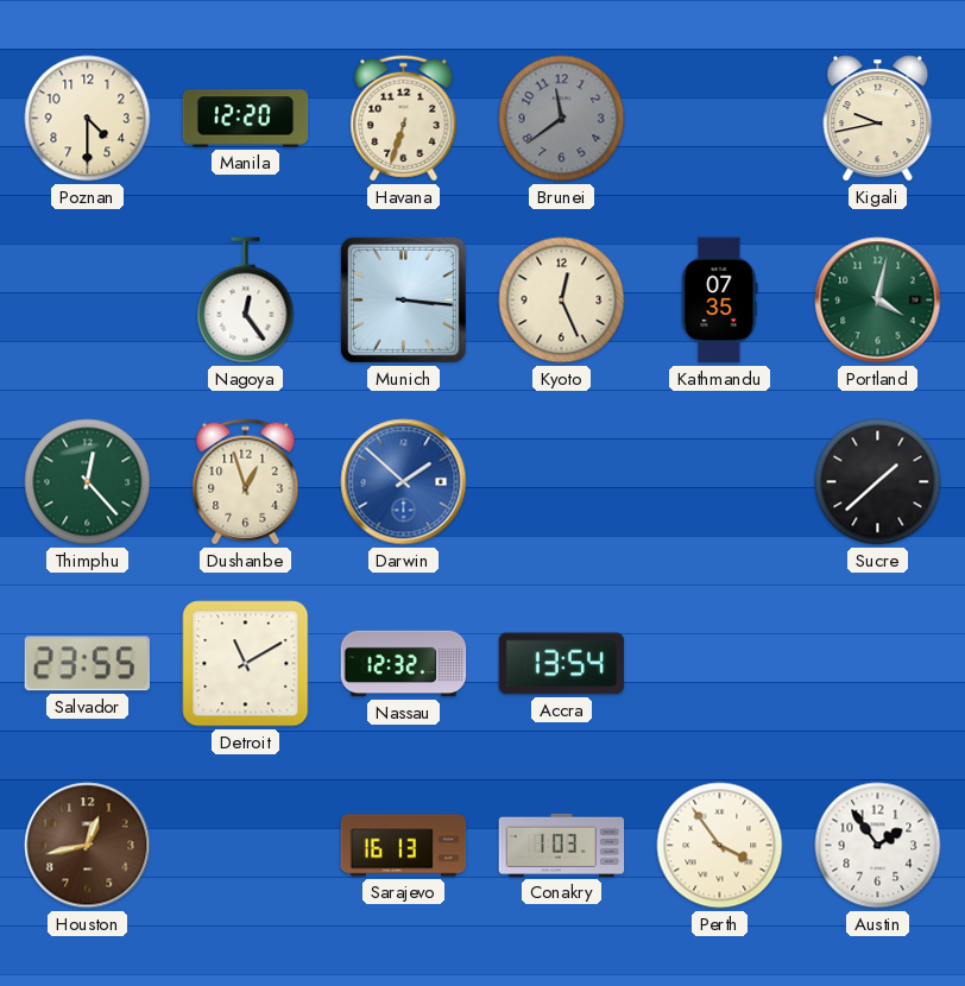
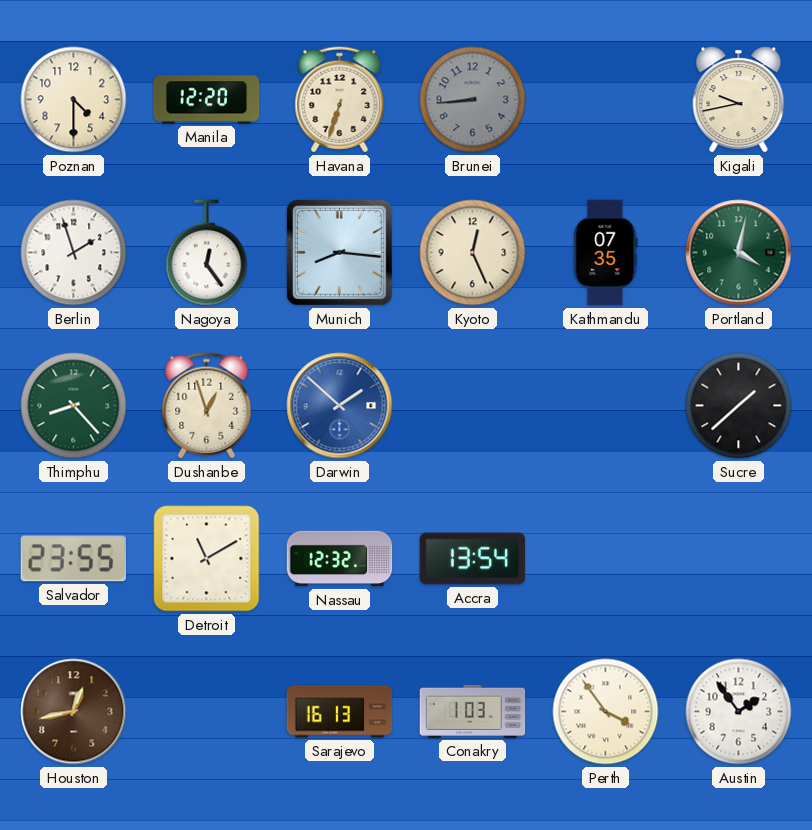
Brunei: 11:39 -> 8:44
Berlin: none -> 1:57
Munich: 3:16 -> 8:16
Thimphu: 12:23 -> 8:23
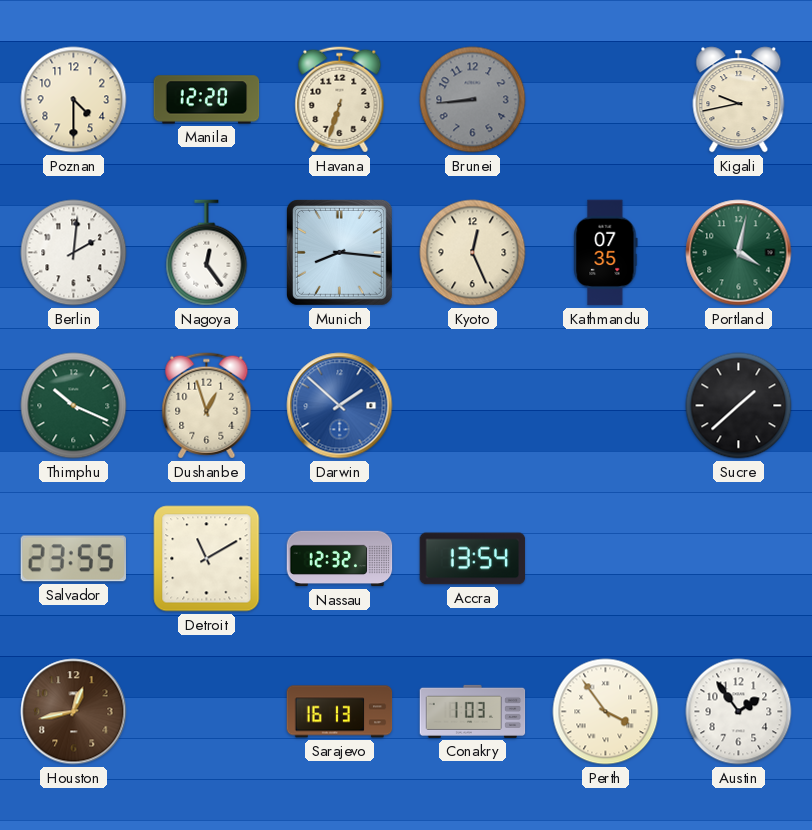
Berlin: 1:57 -> 2:01
Thimphu: 8:23 -> 10:19
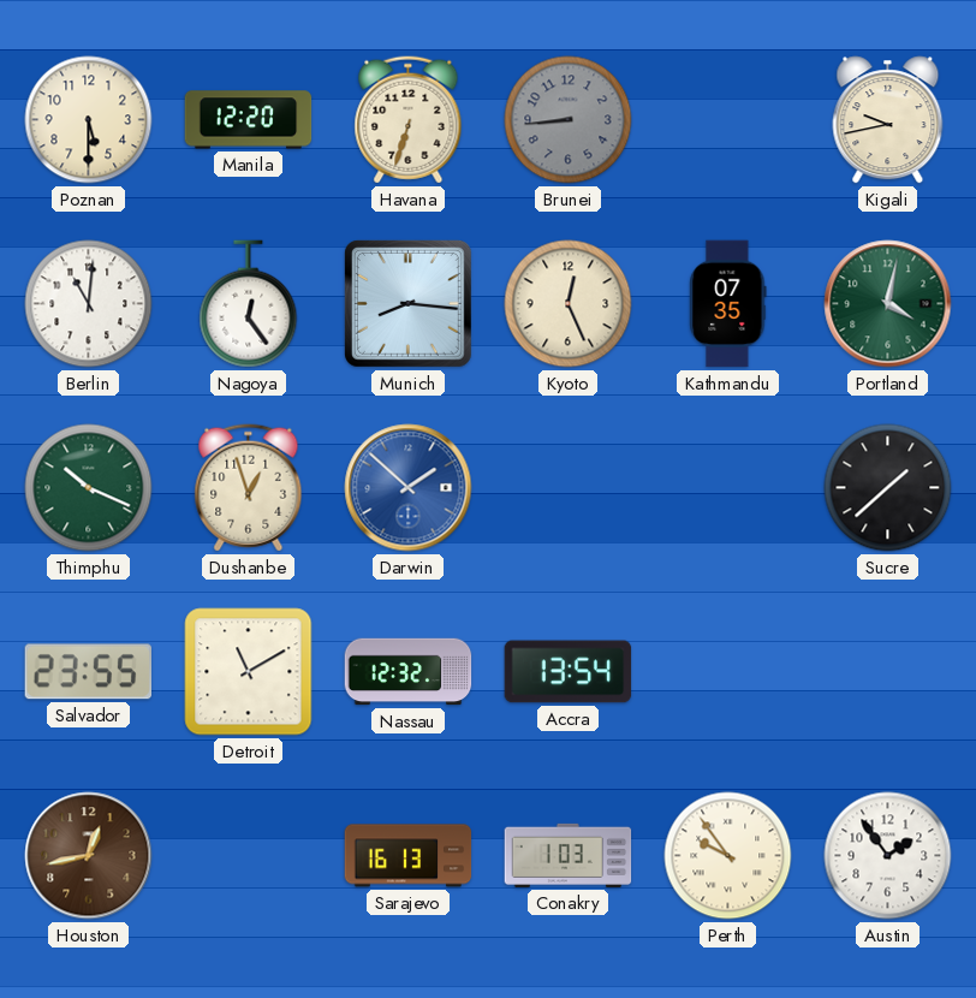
Poznan: 4:30 -> 5:30
Berlin: 2:01 -> 11:01
Perth: 3:54 -> 9:54
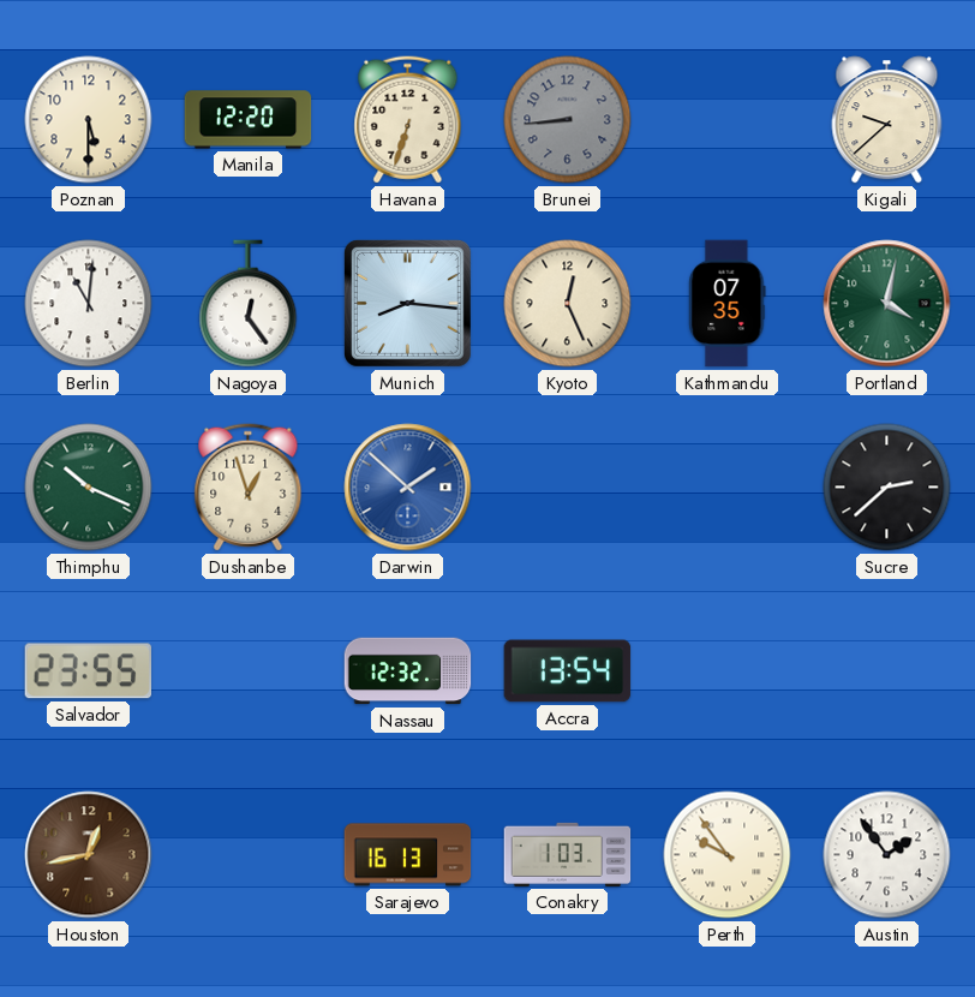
Kigali: 9:43 -> 9:38
Sucre: 1:38 -> 2:38
Detroit: 11:10 -> none
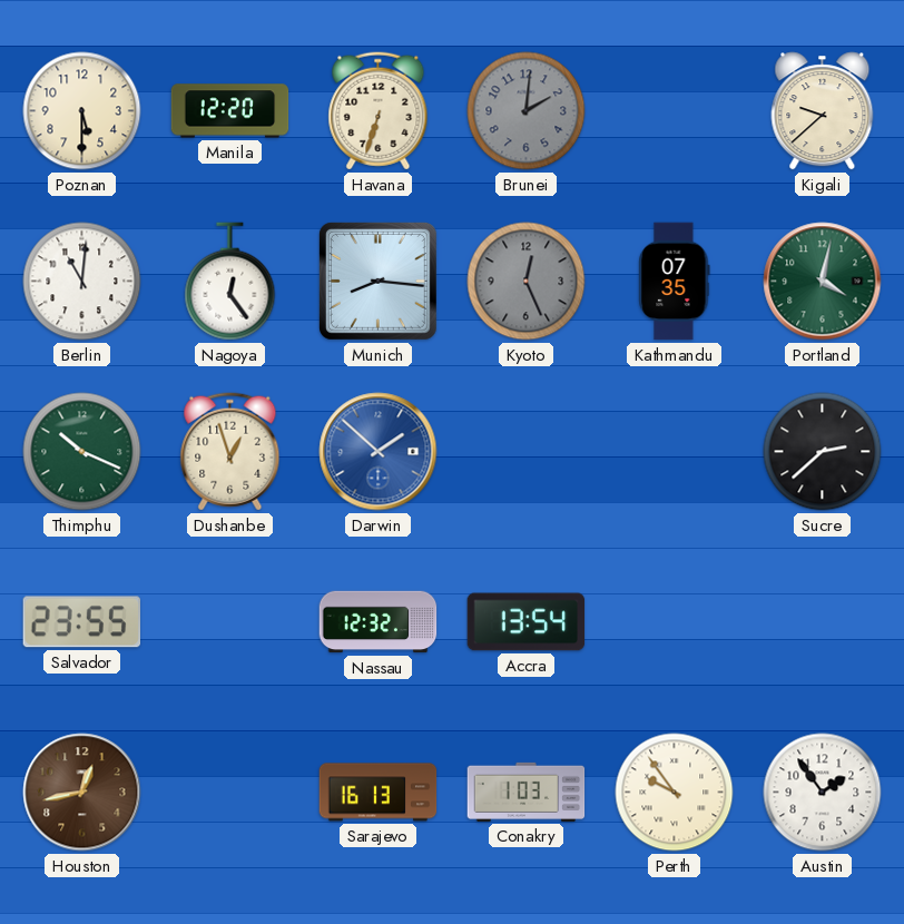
Brunei: 8:44 -> 2:01
Kyoto dial: cream -> grey
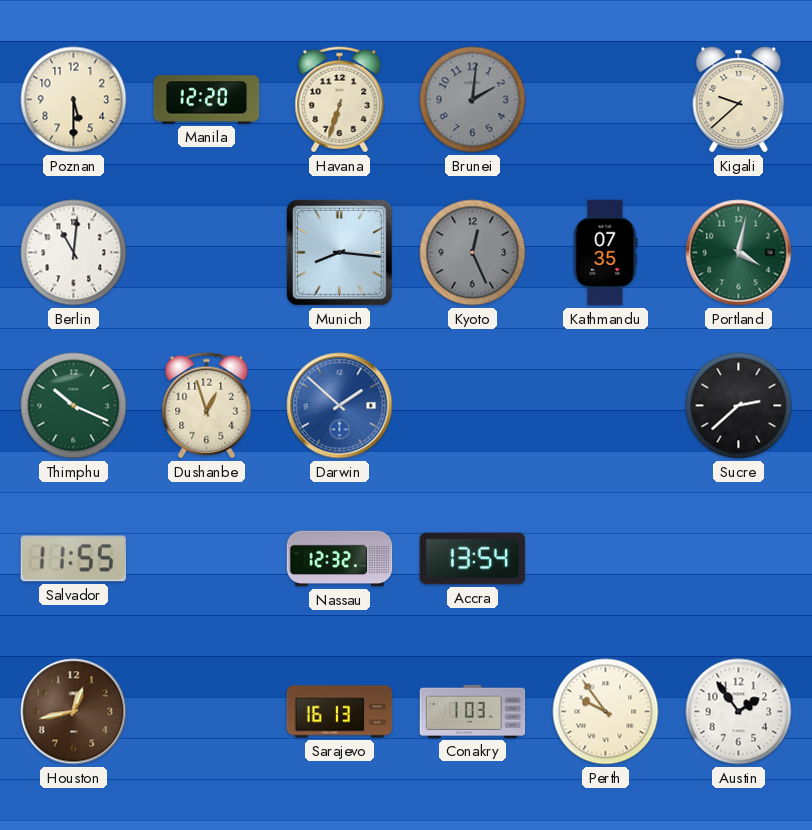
Nagoya: 12:24 -> none
Salvador: 23:55 -> 11:55
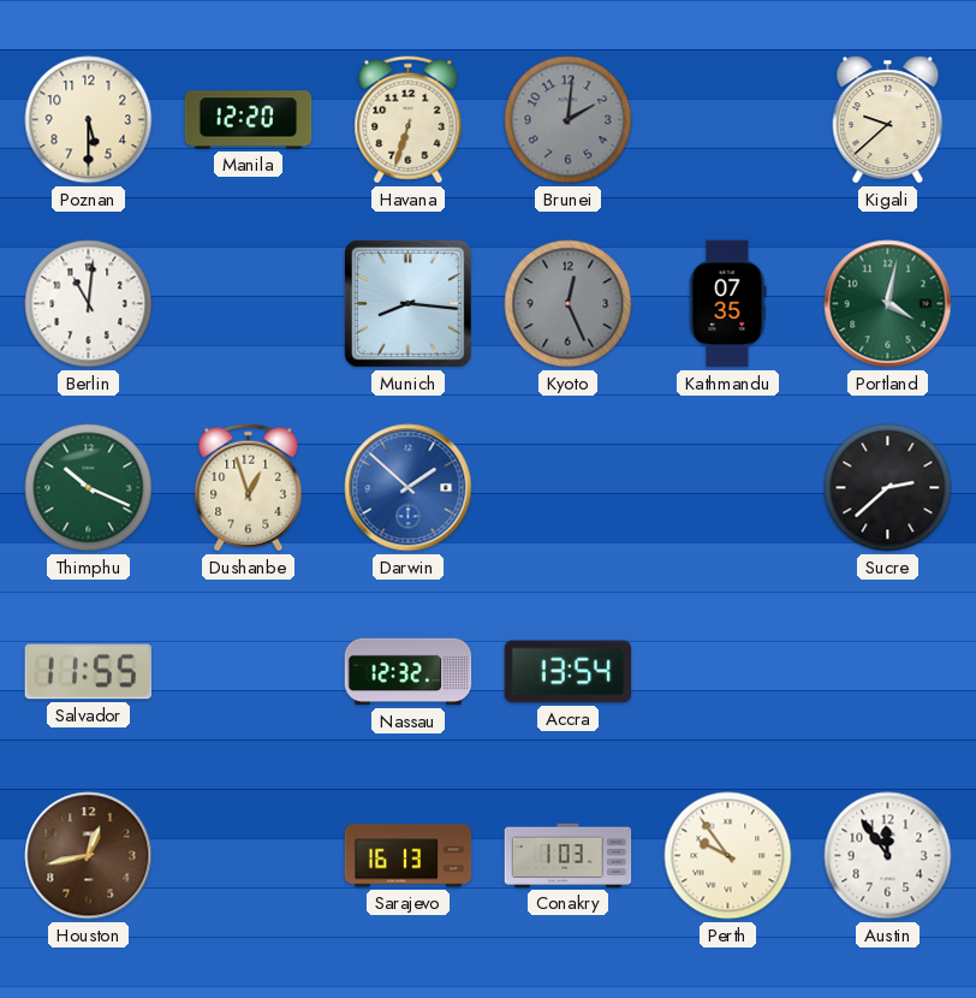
Austin: 1:54 -> 11:54
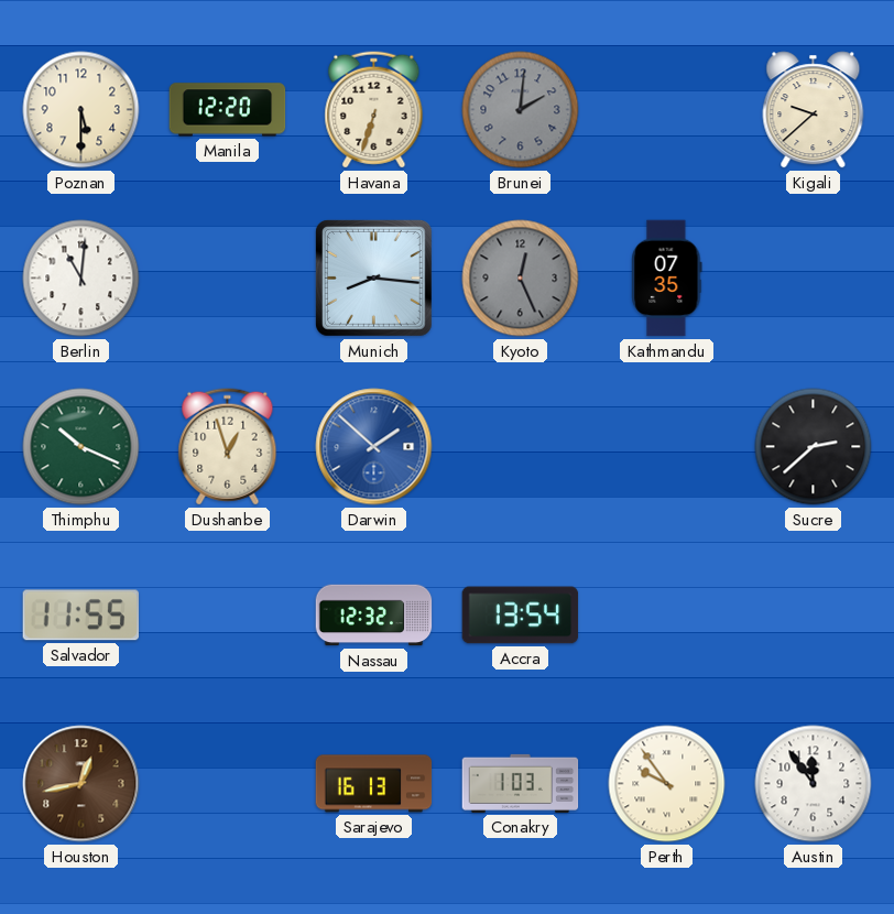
Portland: 4:02 -> none
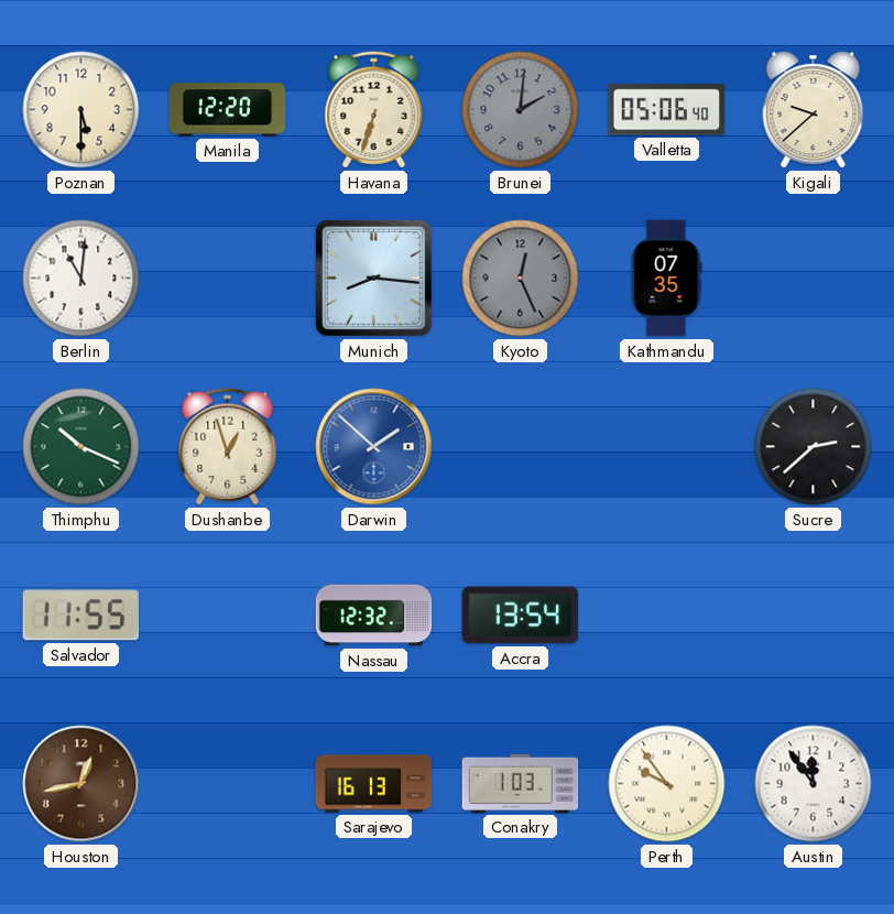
Valletta: none -> 05:06
